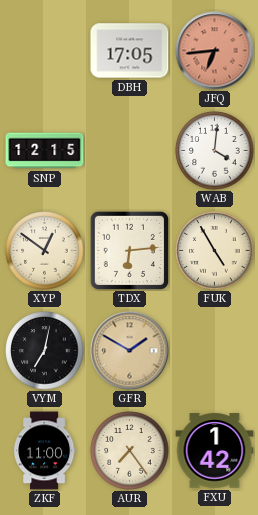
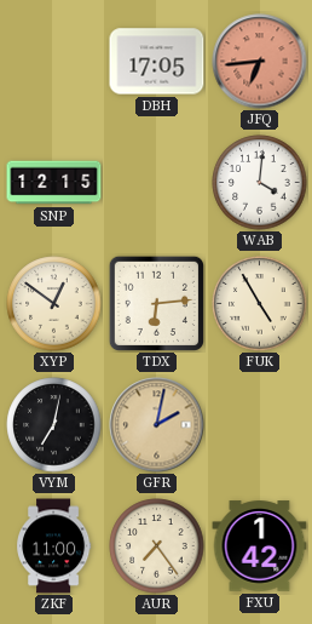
GFR: 1:50 -> 2:02
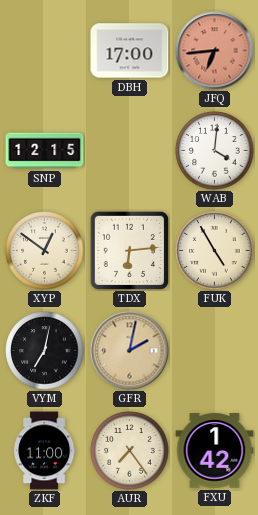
DBH: 17:05 -> 17:00
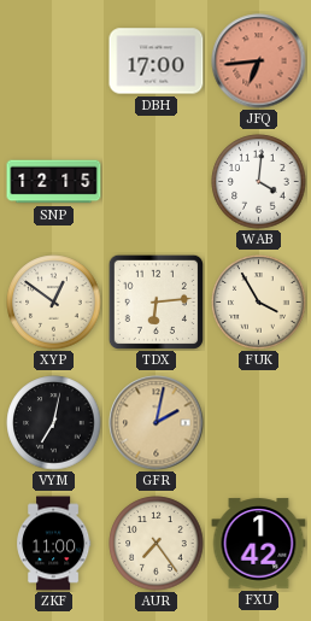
FUK: 4:55 -> 3:55
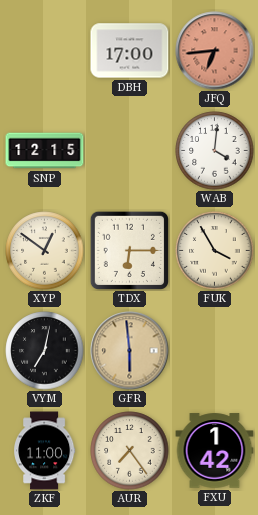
TDX: 6:14 -> 6:15
GFR: 2:02 -> 5:59
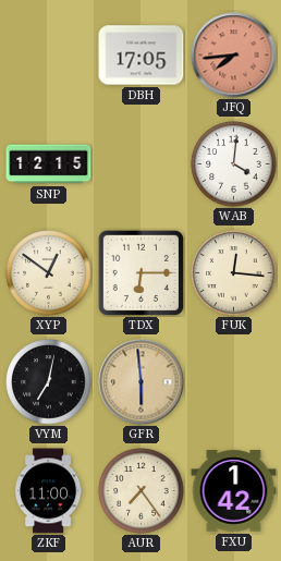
DBH: 17:00 -> 17:05
JFQ: 6:44 -> 7:44
FUK: 3:55 -> 12:16
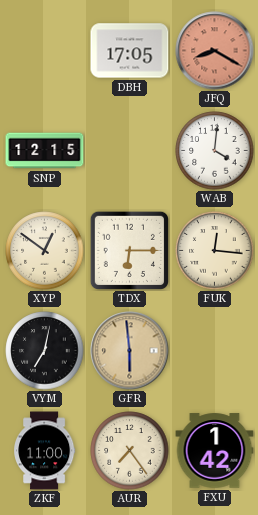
JFQ: 7:44 -> 8:20
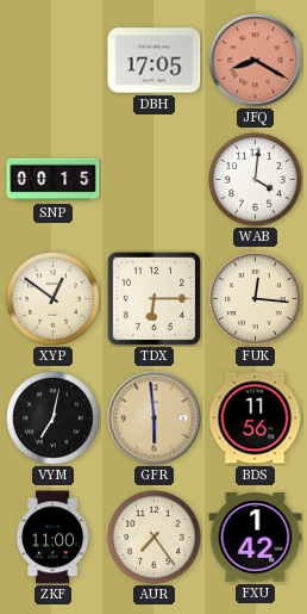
SNP: 12:15 -> 00:15
BDS: none -> 11:56
